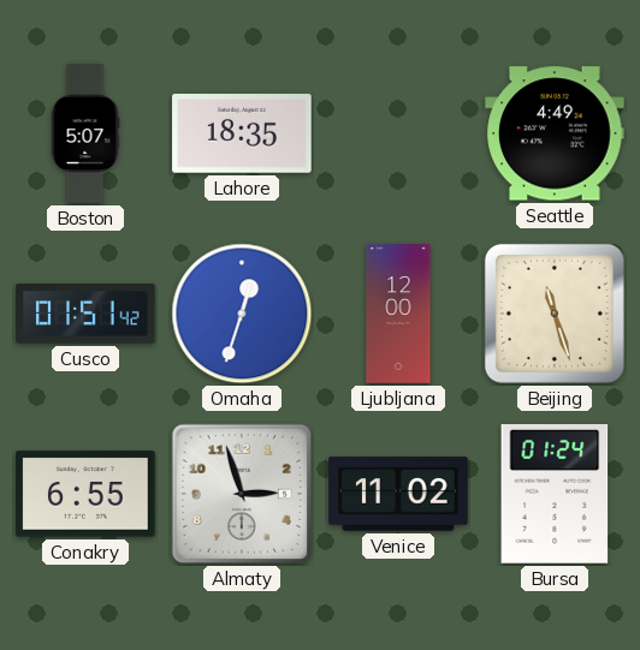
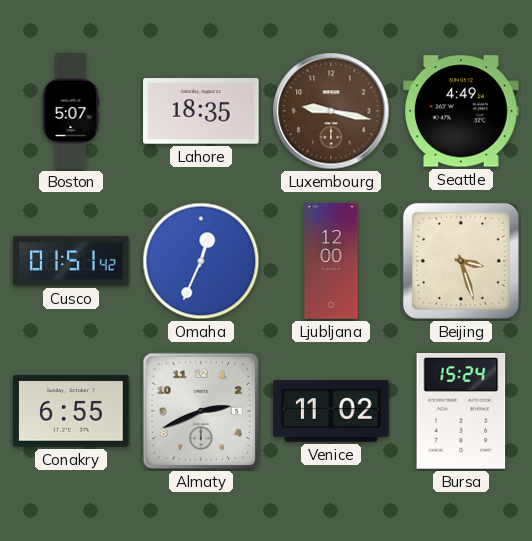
Luxembourg: none -> 9:17
Omaha: 12:33 -> 12:34
Beijing: 11:27 -> 3:27
Almaty: 2:57 -> 2:41
Bursa: 01:24 -> 15:24
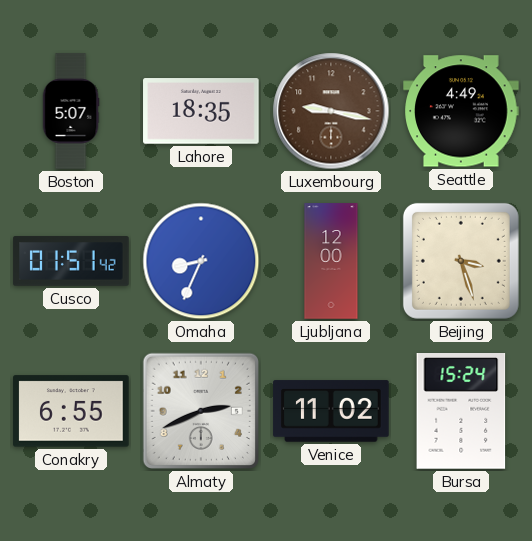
Omaha: 12:34 -> 8:34
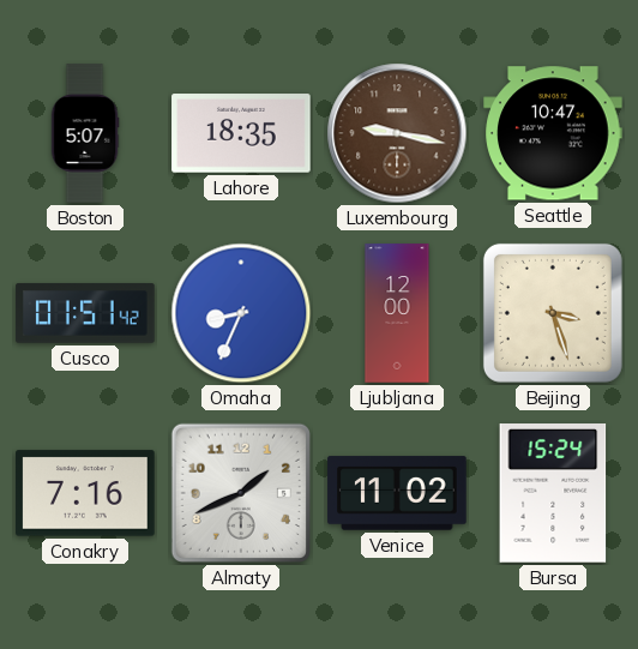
Seattle: 4:49 -> 10:47
Conakry: 6:55 -> 7:16
Almaty: 2:41 -> 1:41
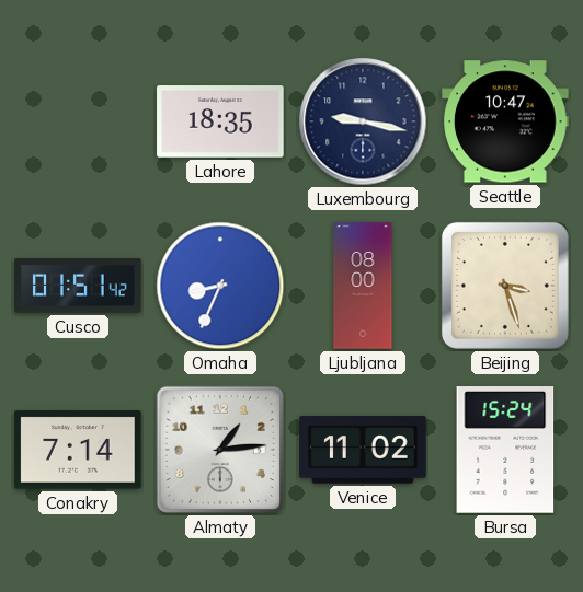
Boston: 5:07 -> none
Luxembourg dial: brown -> navy
Ljubljana: 12:00 -> 08:00
Conakry: 7:16 -> 7:14
Almaty: 1:41 -> 1:14
